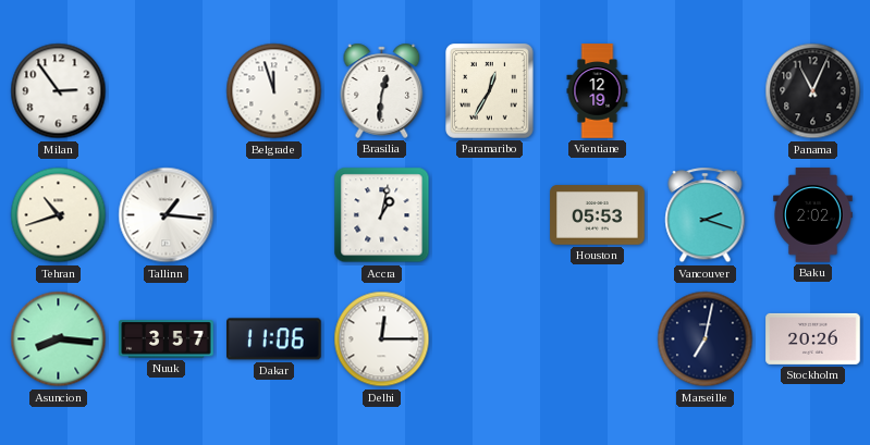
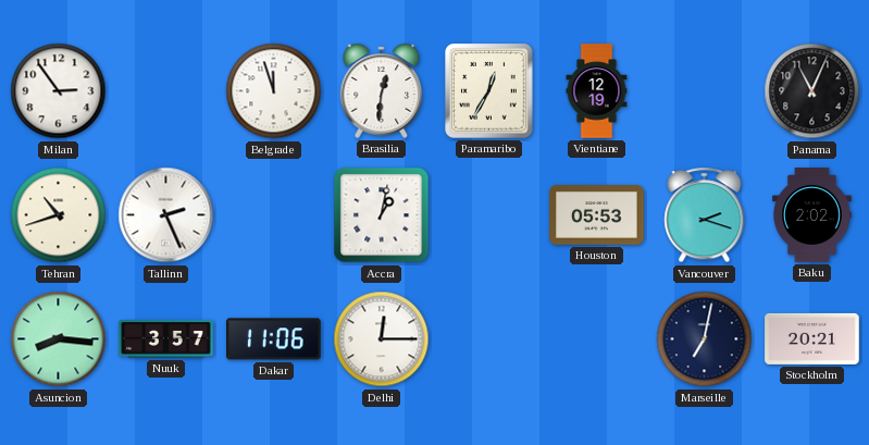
Tallinn: 1:16 -> 2:26
Stockholm: 20:26 -> 20:21
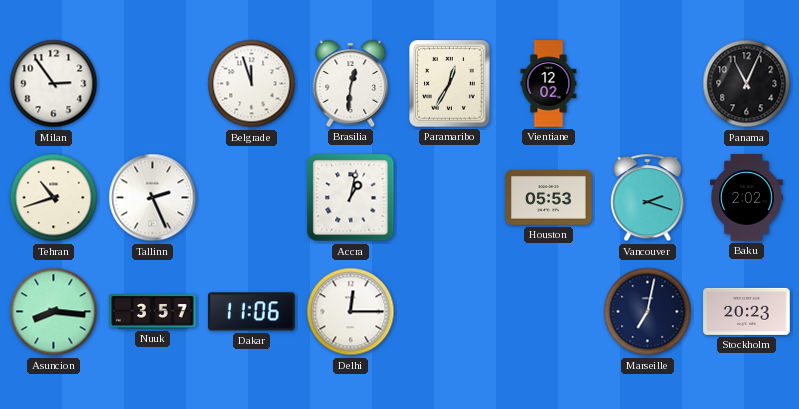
Vientiane: 12:19 -> 12:02
Stockholm: 20:21 -> 20:23
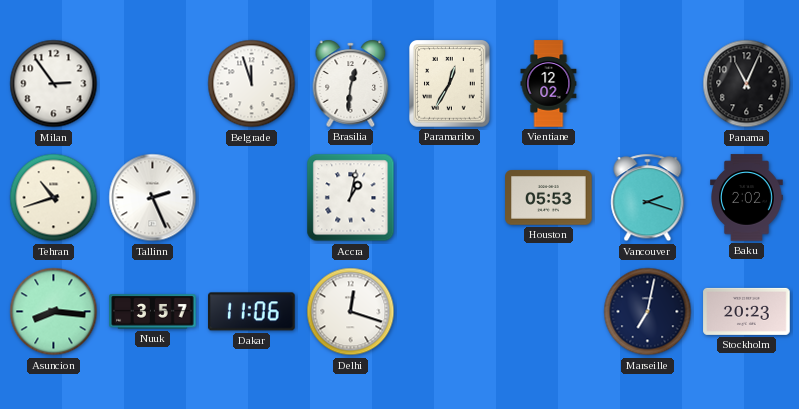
Delhi: 12:15 -> 12:18
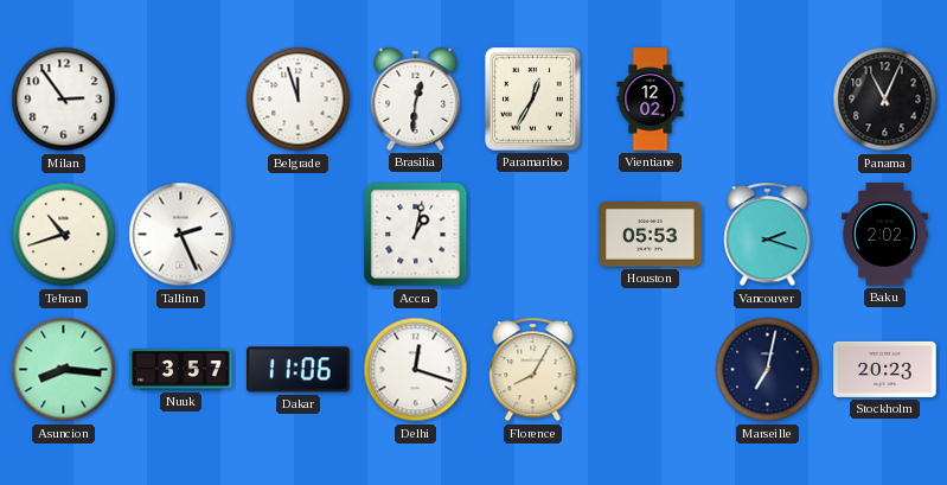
Florence: none -> 8:05
